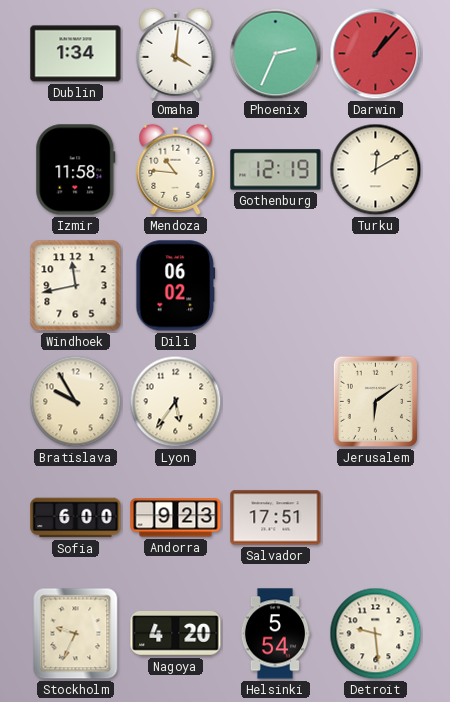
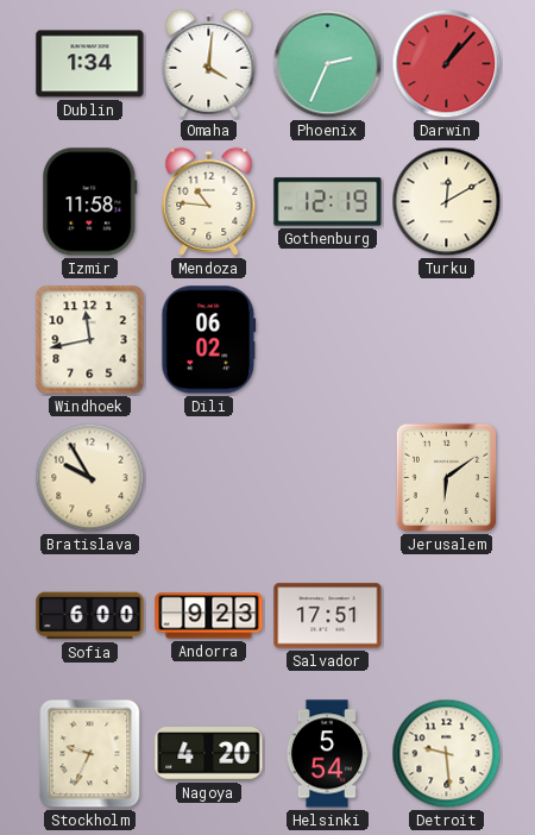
Lyon: 5:36 -> none
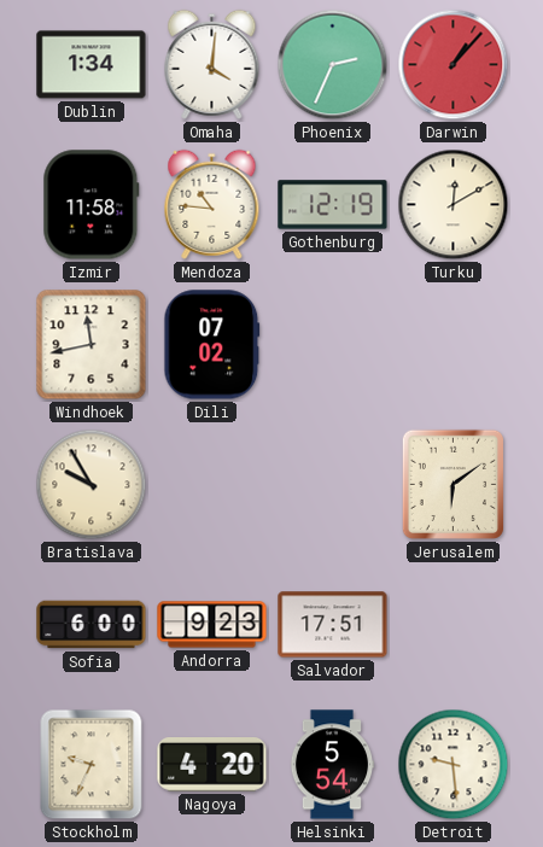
Dili: 06:02 -> 07:02
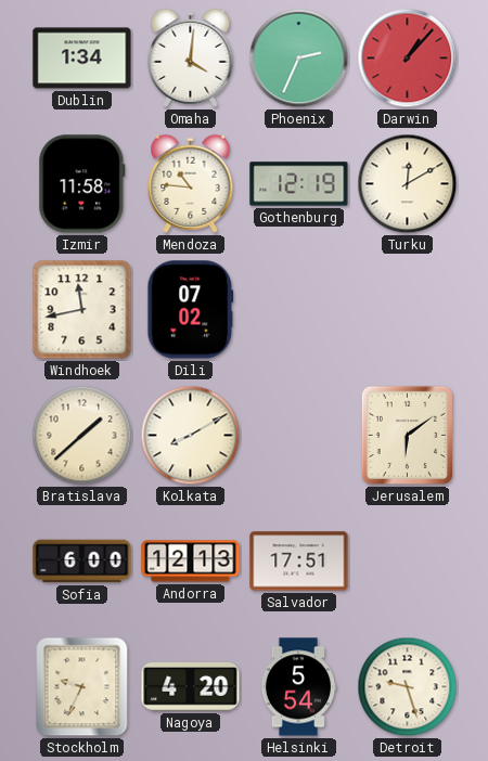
Bratislava: 9:55 -> 1:38
Kolkata: none -> 8:10
Andorra: 9:23 -> 12:13
Detroit: 9:29 -> 9:27
